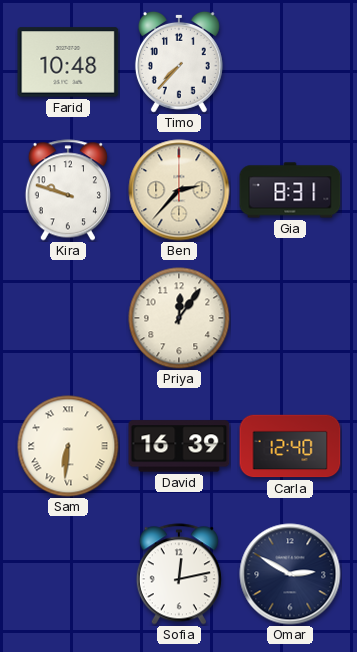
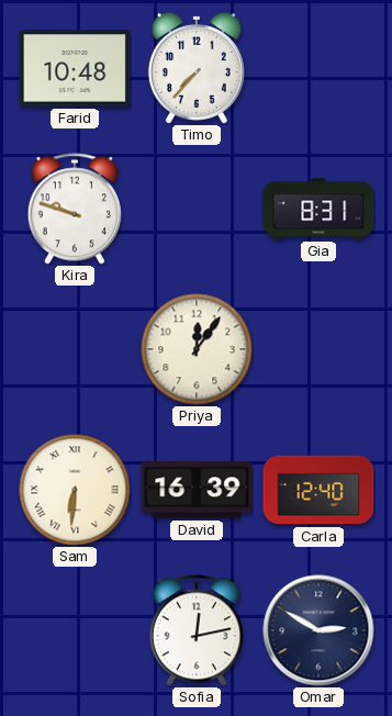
Ben: 2:37 -> none
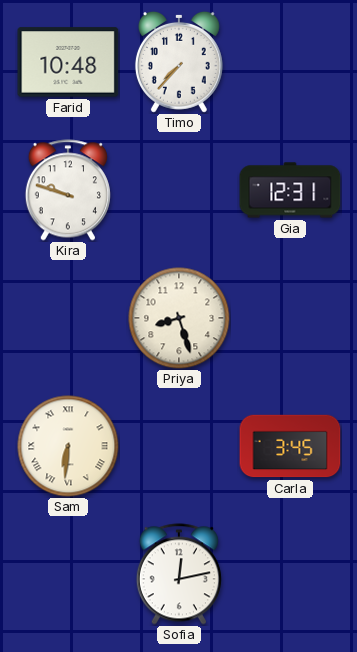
Gia: 8:31 -> 12:31
Priya: 12:06 -> 8:27
David: 16:39 -> none
Carla: 12:40 -> 3:45
Omar: 2:50 -> none
